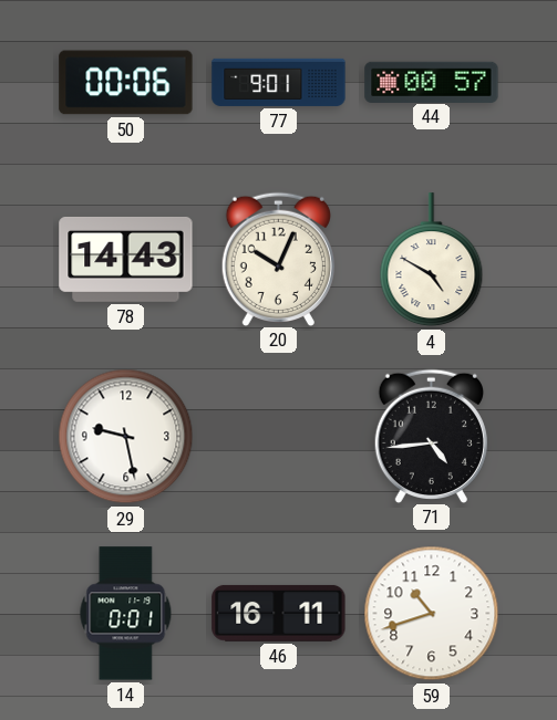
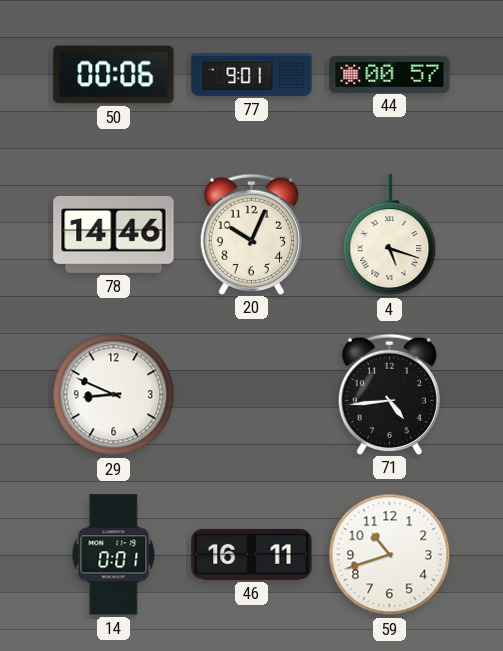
78: 14:43 -> 14:46
4: 4:50 -> 5:18
29: 9:28 -> 8:49
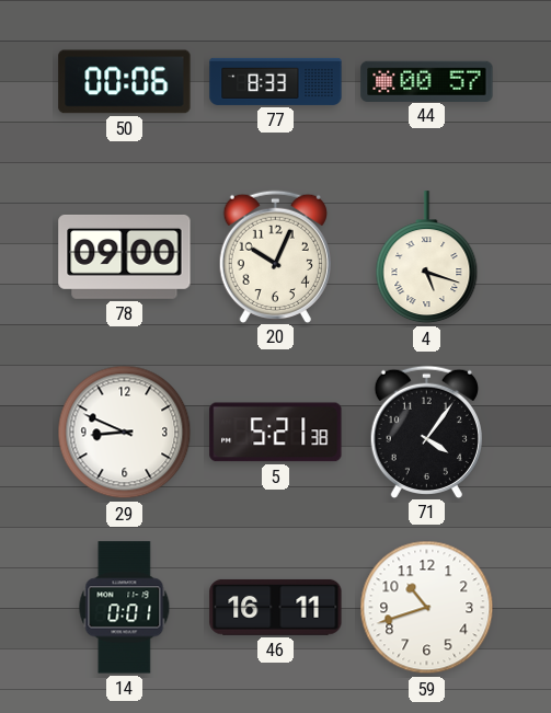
77: 9:01 -> 8:33
78: 14:46 -> 09:00
5: none -> 5:21
71: 4:44 -> 4:06
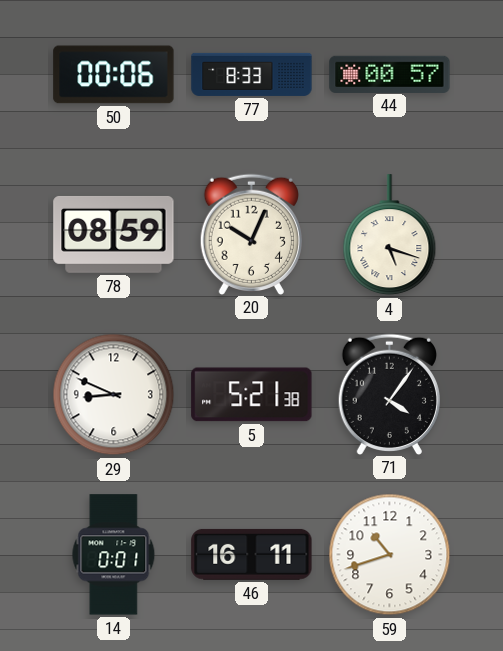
78: 09:00 -> 08:59
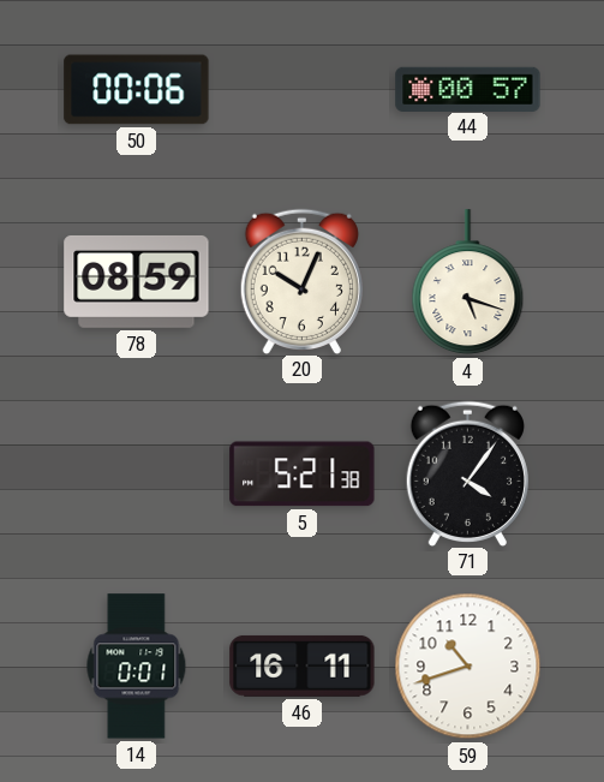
77: 8:33 -> none
29: 8:49 -> none
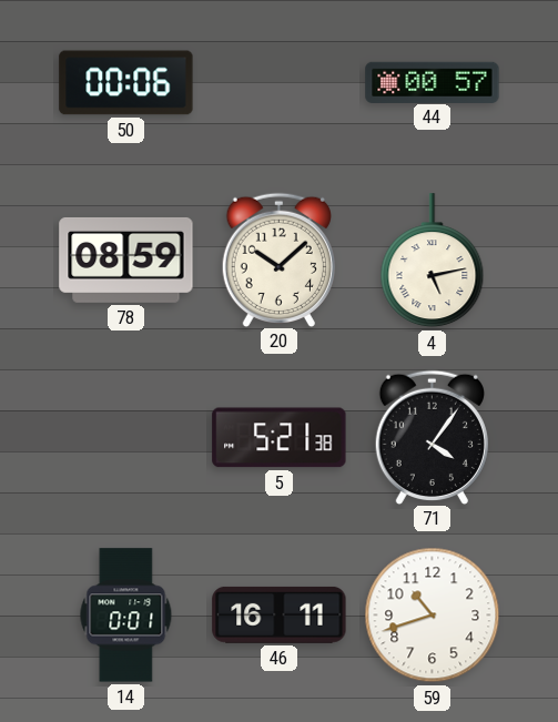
20: 10:04 -> 10:08
4: 5:18 -> 5:13
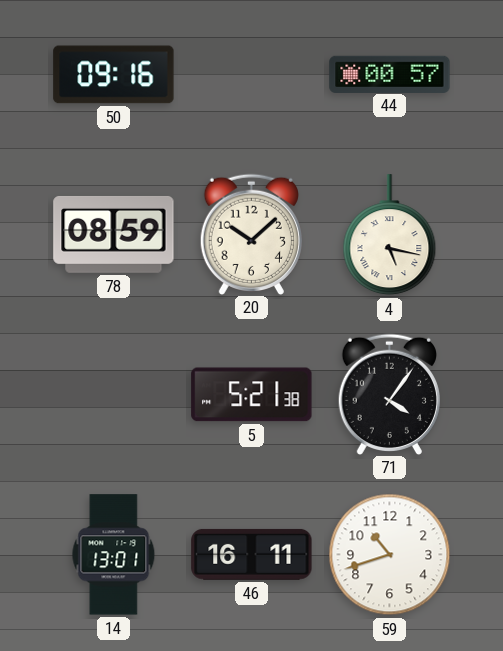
50: 00:06 -> 09:16
4: 5:13 -> 5:17
14: 0:01 -> 13:01
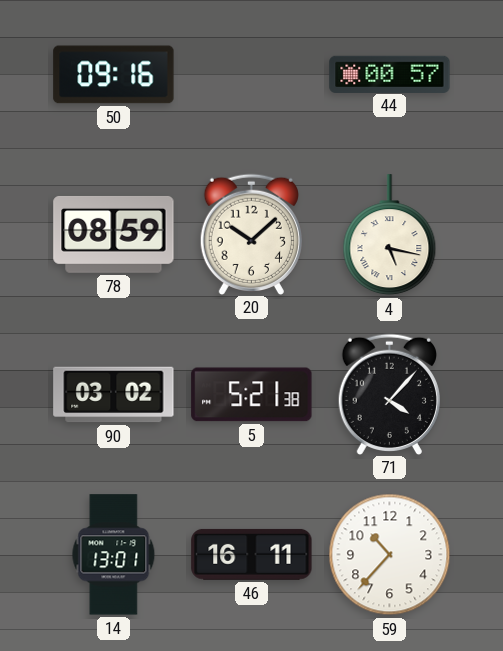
90: none -> 03:02
71: 4:06 -> 4:07
59: 10:42 -> 10:37
